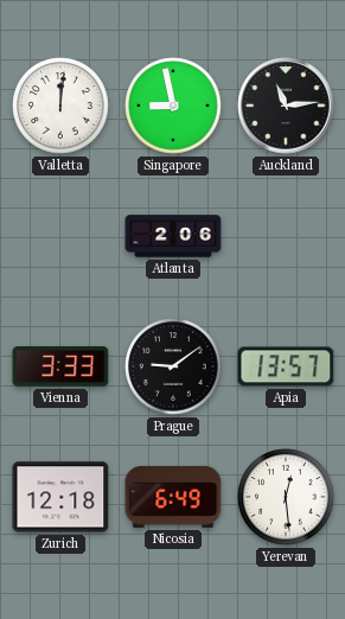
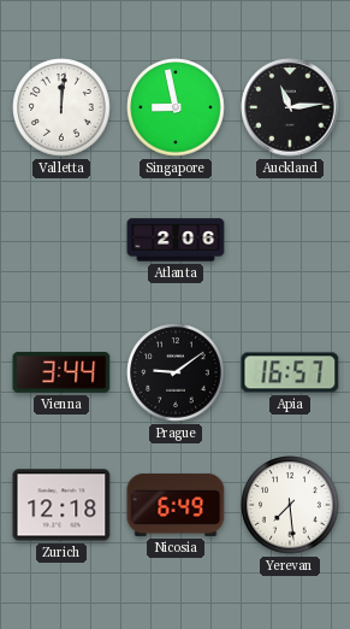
Vienna: 3:33 -> 3:44
Apia: 13:57 -> 16:57
Yerevan: 12:29 -> 7:29
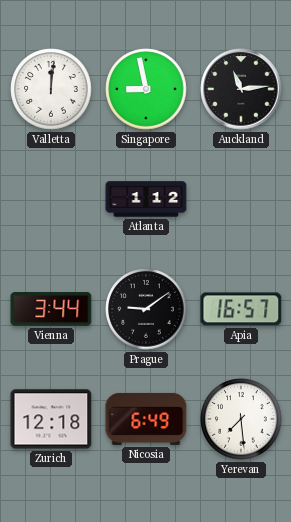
Atlanta: 2:06 -> 1:12
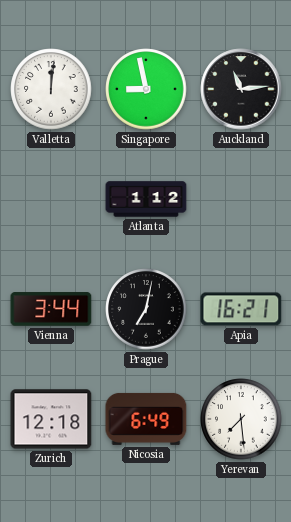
Prague: 9:09 -> 7:02
Apia: 16:57 -> 16:21
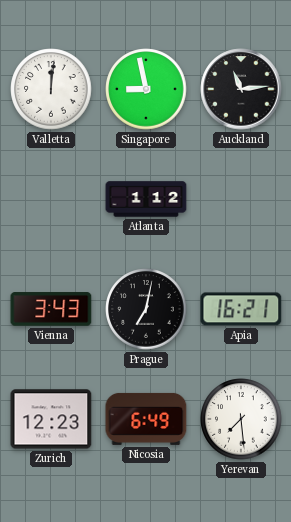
Vienna: 3:44 -> 3:43
Zurich: 12:18 -> 12:23
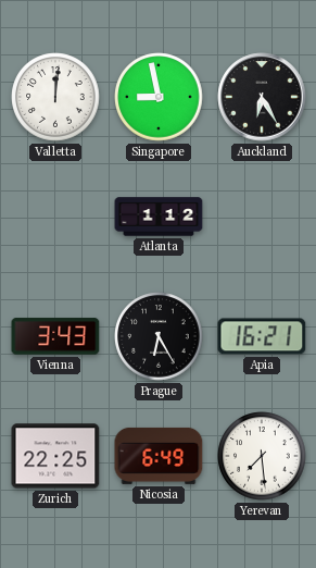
Auckland: 11:14 -> 6:25
Prague: 7:02 -> 6:25
Zurich: 12:23 -> 22:25
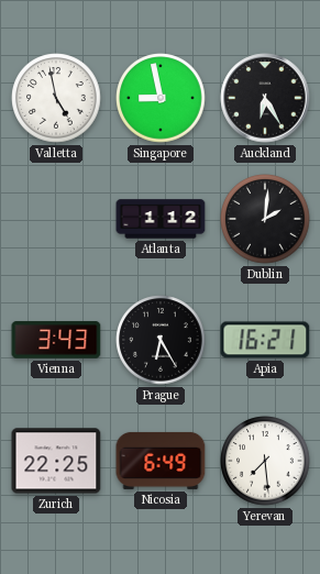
Valletta: 12:01 -> 4:58
Dublin: none -> 2:01
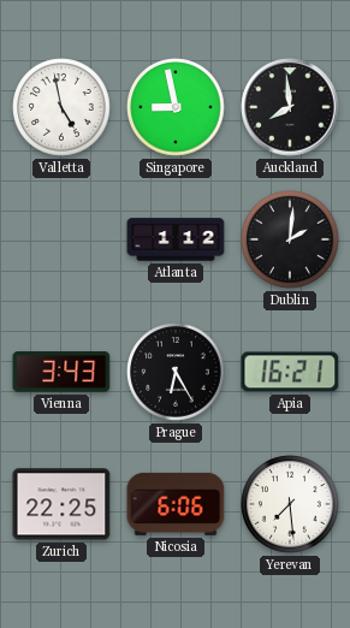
Auckland: 6:25 -> 7:59
Nicosia: 6:49 -> 6:06
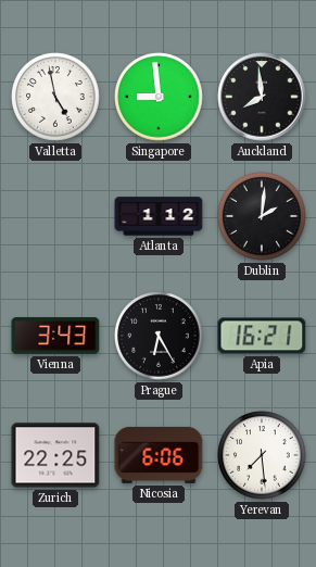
Singapore: 8:58 -> 8:59
